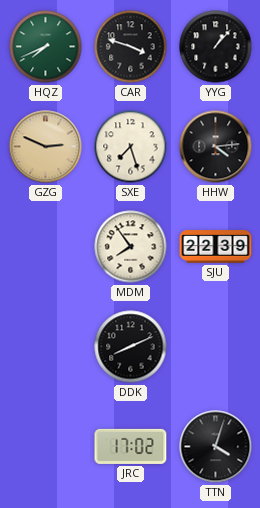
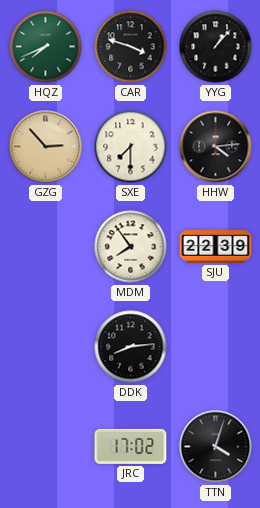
GZG: 2:49 -> 2:53
SXE: 7:27 -> 7:30
DDK: 8:11 -> 8:14
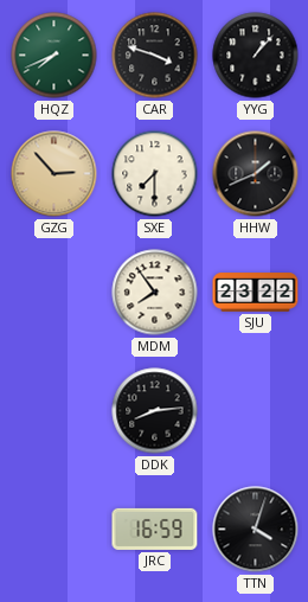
HHW: 4:14 -> 1:41
SJU: 22:39 -> 23:22
JRC: 17:02 -> 16:59
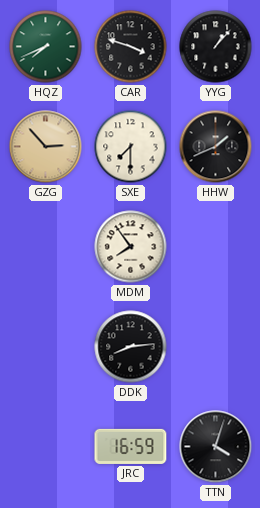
SJU: 23:22 -> none
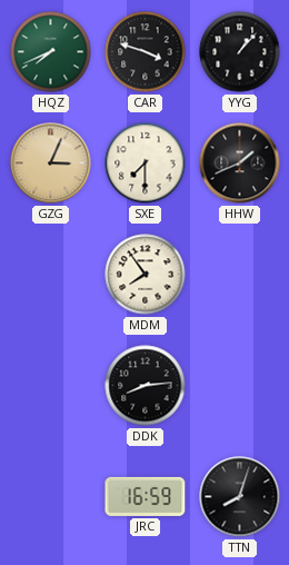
GZG: 2:53 -> 3:04
TTN: 4:03 -> 8:03
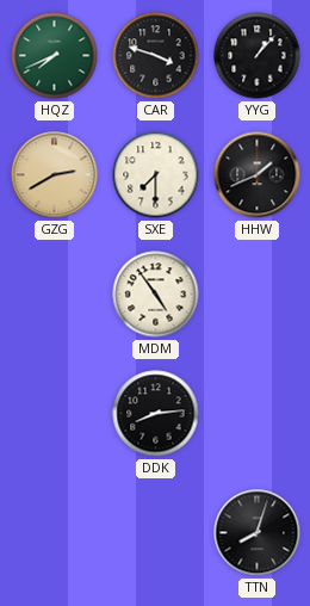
GZG: 3:04 -> 2:40
MDM: 7:54 -> 4:54
JRC: 16:59 -> none
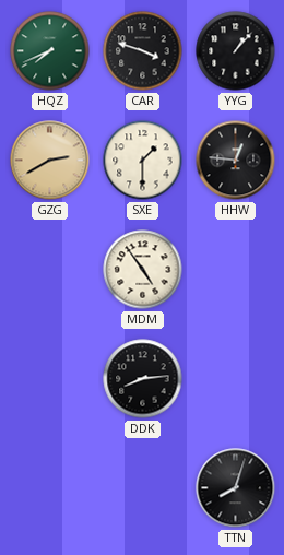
SXE: 7:30 -> 1:30
HHW: 1:41 -> 12:46
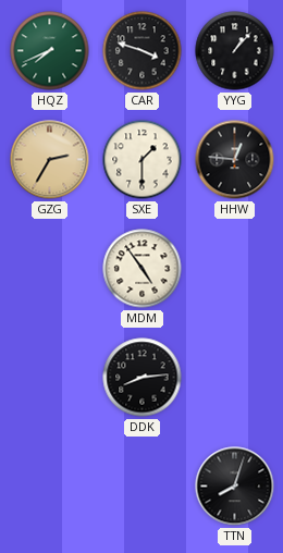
GZG: 2:40 -> 2:35
